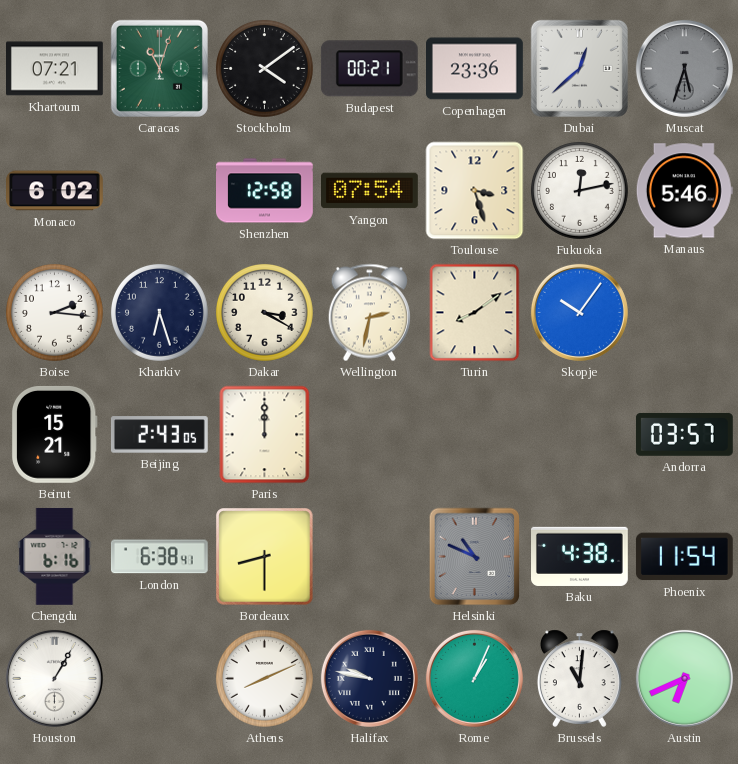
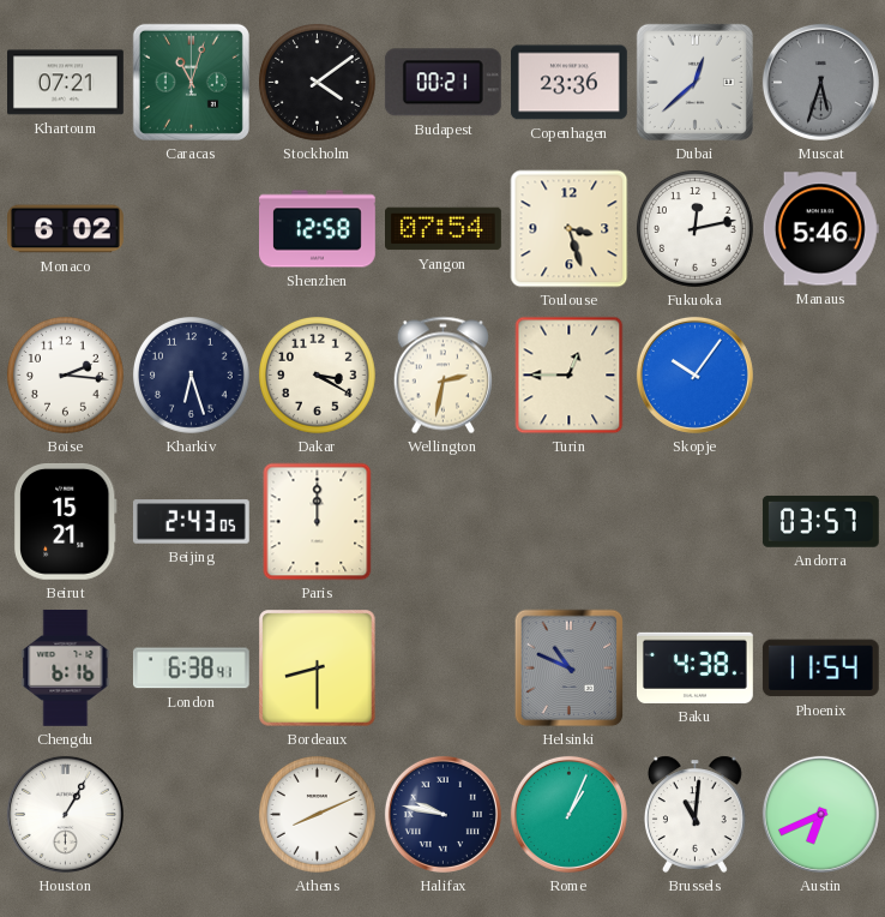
Turin: 8:09 -> 12:45
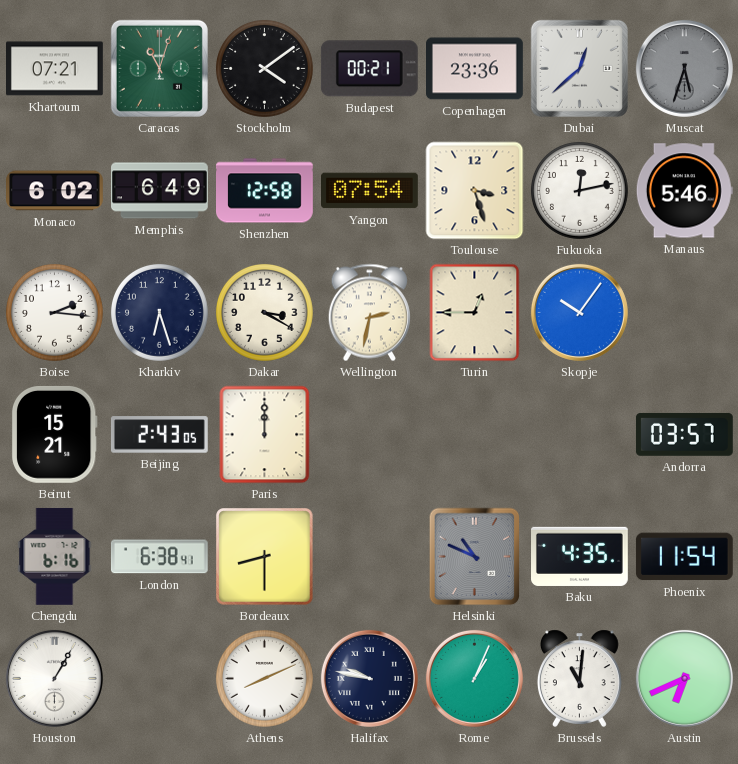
Memphis: none -> 6:49
Baku: 4:38 -> 4:35
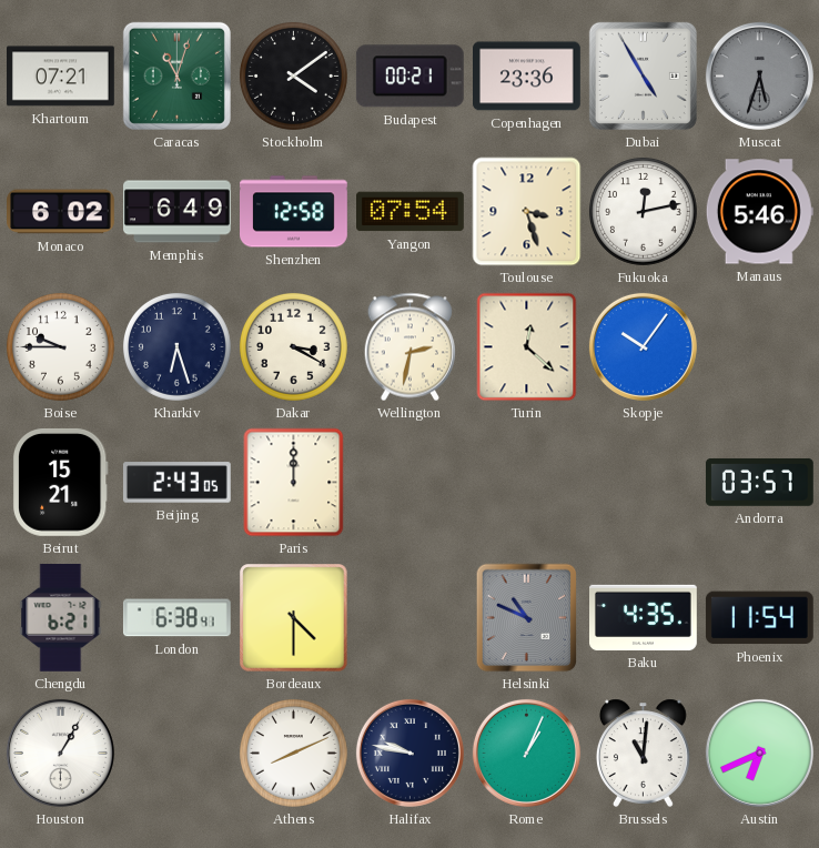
Dubai: 12:38 -> 4:55
Boise: 2:16 -> 9:45
Turin: 12:45 -> 12:22
Chengdu: 6:16 -> 6:21
Bordeaux: 8:30 -> 4:30
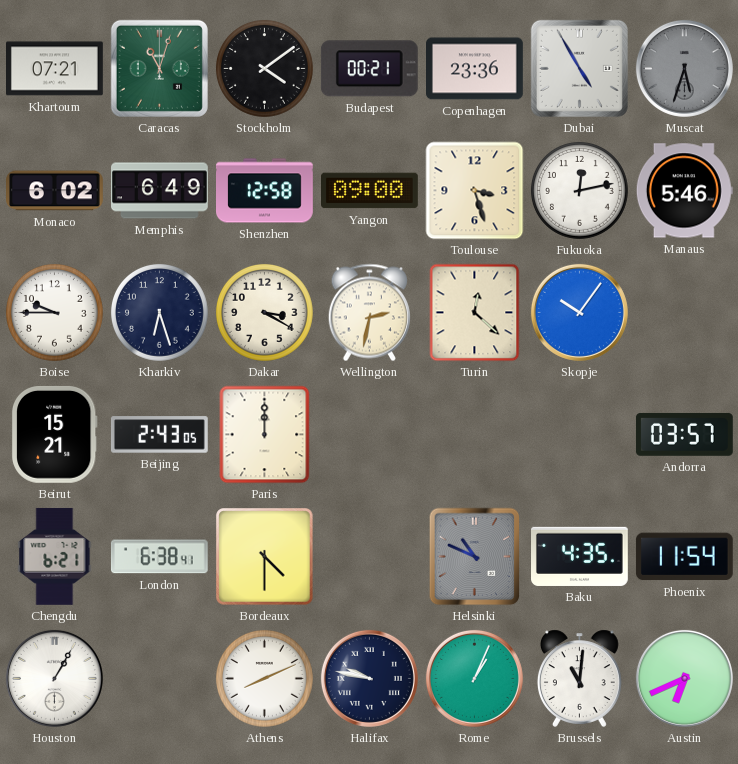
Yangon: 07:54 -> 09:00
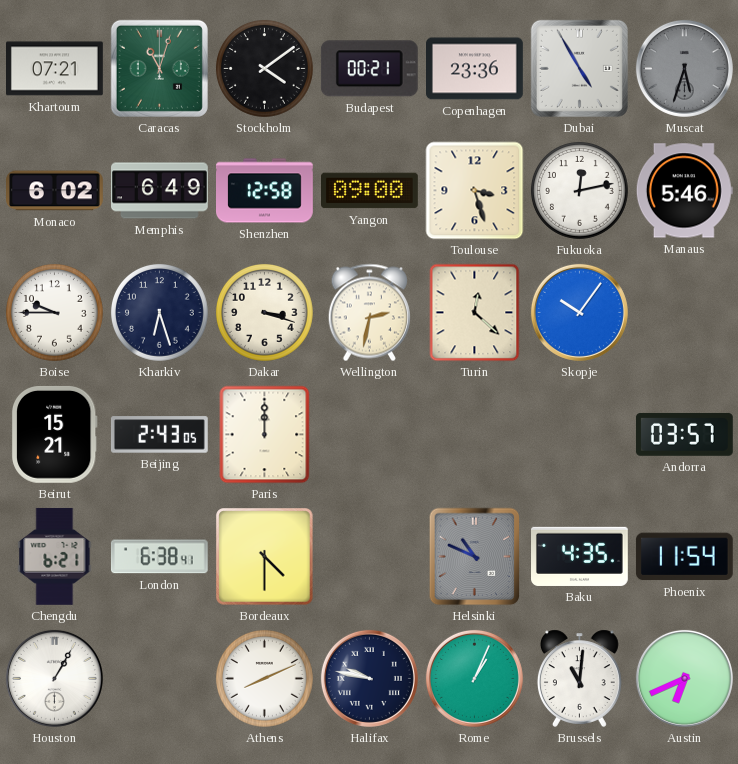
Dakar: 3:20 -> 3:18
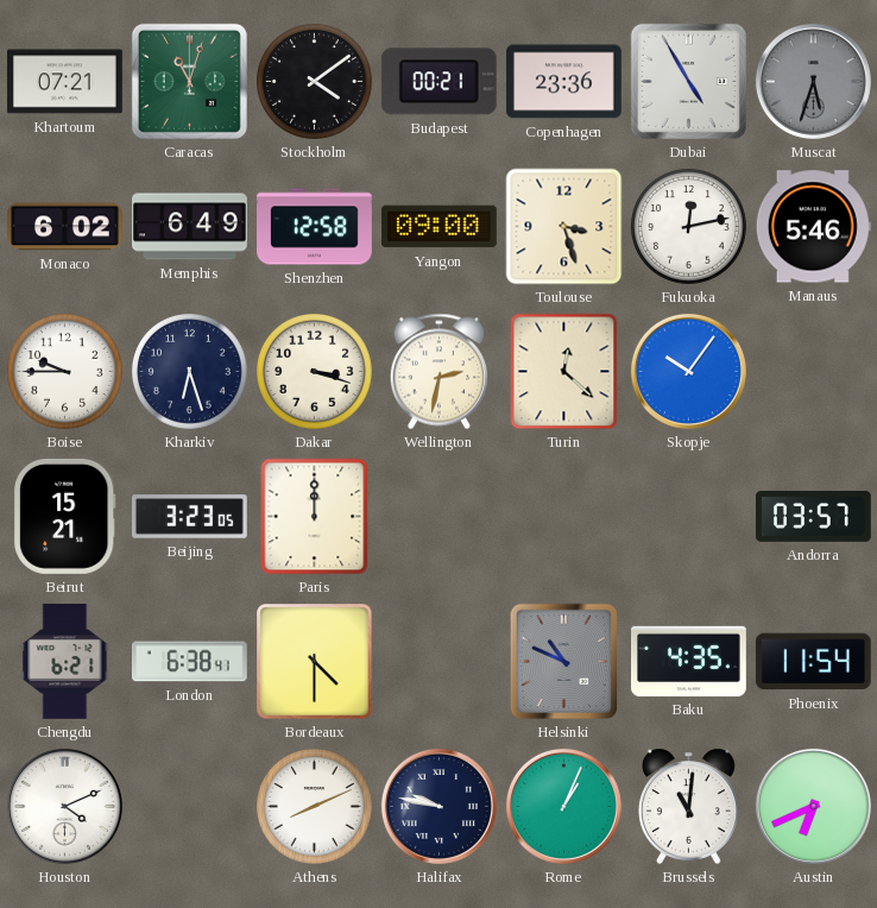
Beijing: 2:43 -> 3:23
Houston: 1:05 -> 4:11
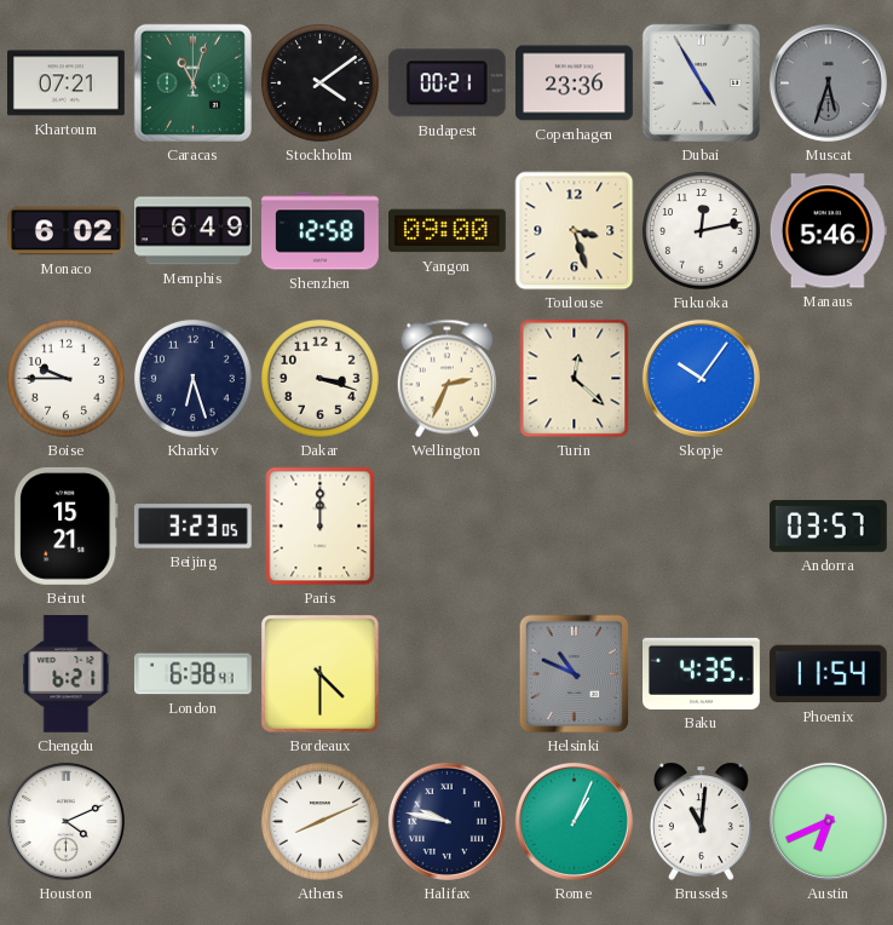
Wellington: 2:32 -> 2:34
